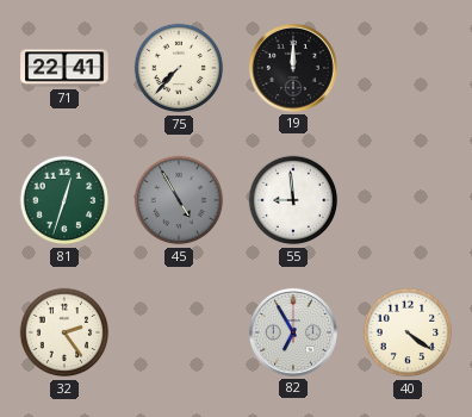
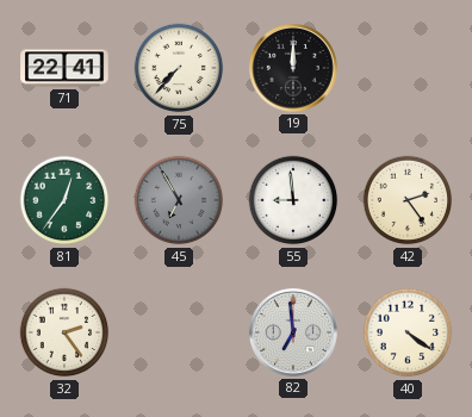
81: 12:33 -> 12:36
45: 4:55 -> 6:55
42: none -> 2:24
82: 6:55 -> 6:59
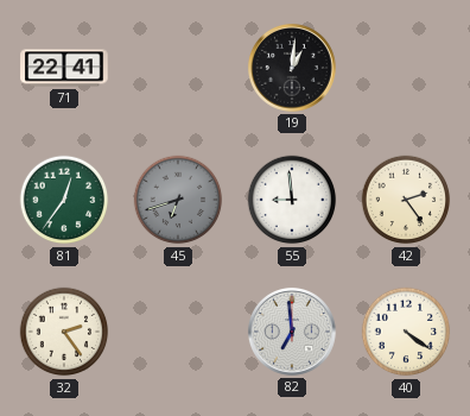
75: 7:37 -> none
19: 12:00 -> 1:01
45: 6:55 -> 6:42
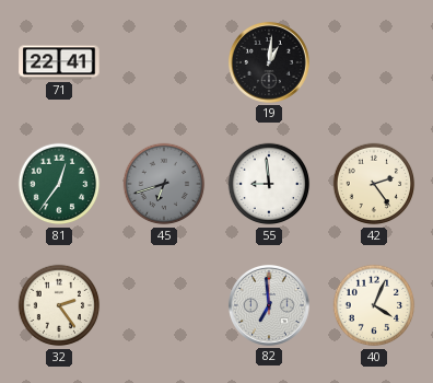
40: 4:21 -> 4:04
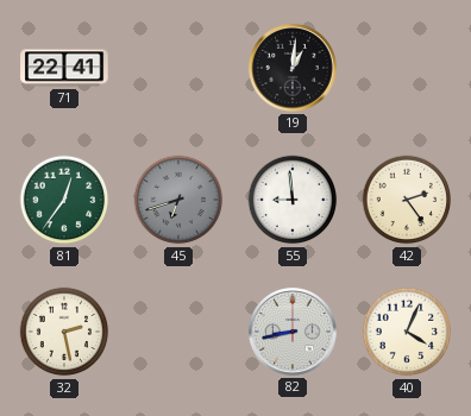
32: 2:24 -> 2:28
82: 6:59 -> 8:43
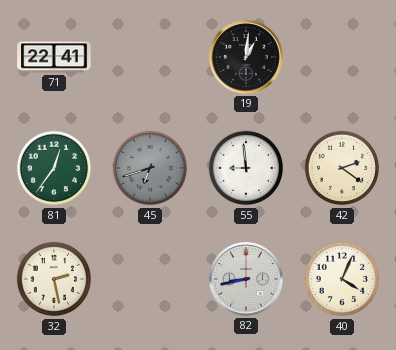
42: 2:24 -> 2:21
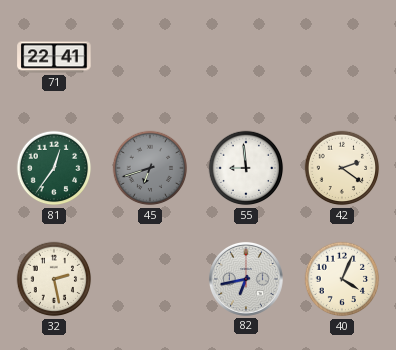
19: 1:01 -> none
82: 8:43 -> 6:43
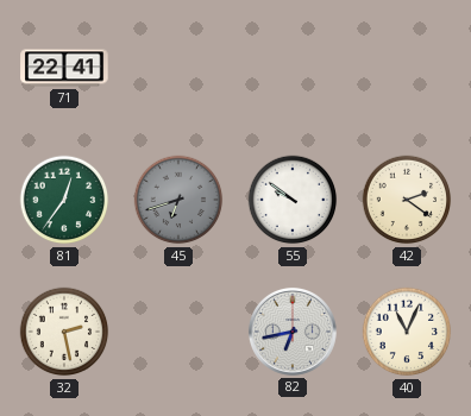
55: 8:59 -> 9:51
40: 4:04 -> 11:04
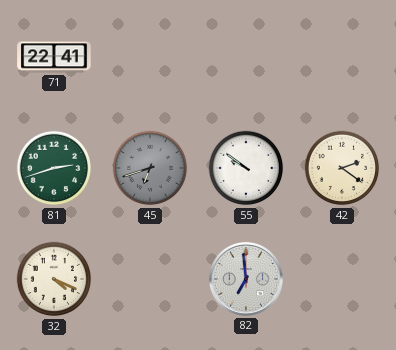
81: 12:36 -> 2:42
32: 2:28 -> 4:19
82: 6:43 -> 6:59
40: 11:04 -> none
